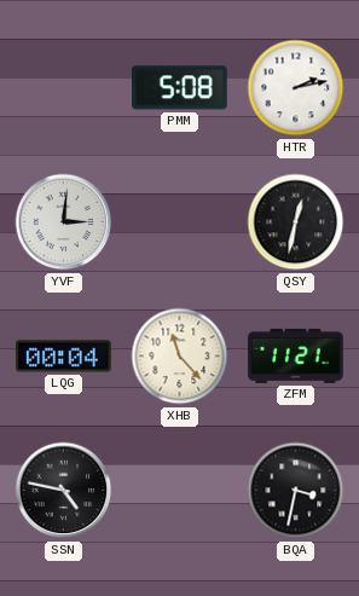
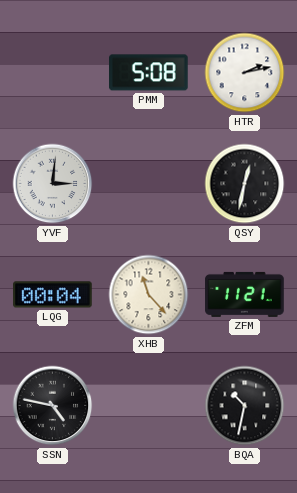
BQA: 3:32 -> 10:32
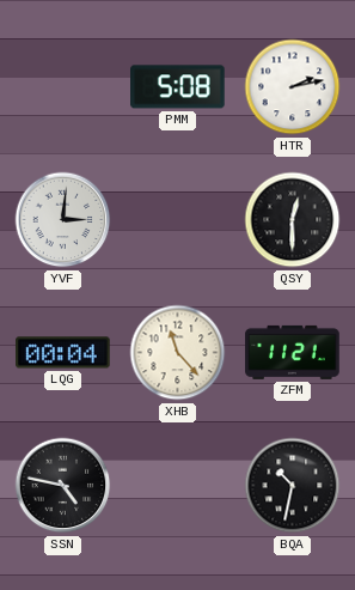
QSY: 12:32 -> 12:30
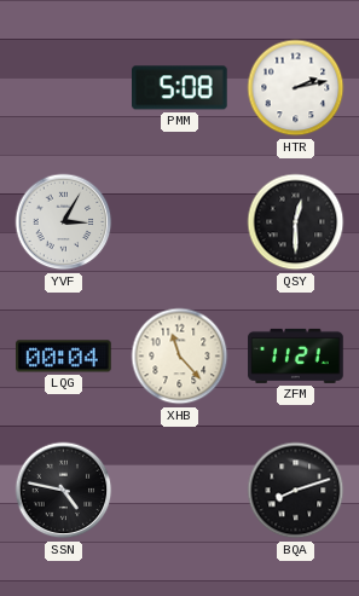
YVF: 3:01 -> 3:05
BQA: 10:32 -> 8:12
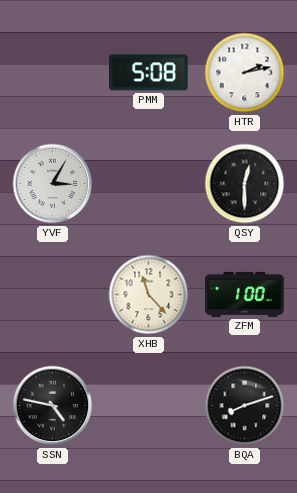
LQG: 00:04 -> none
ZFM: 11:21 -> 1:00
